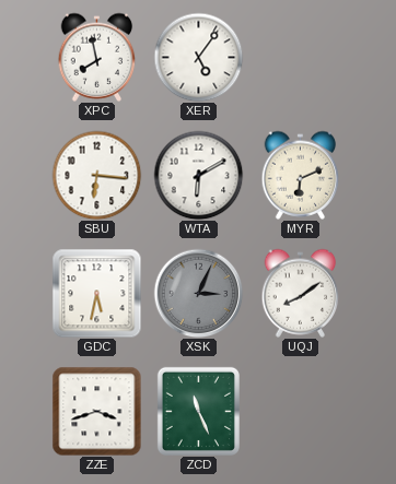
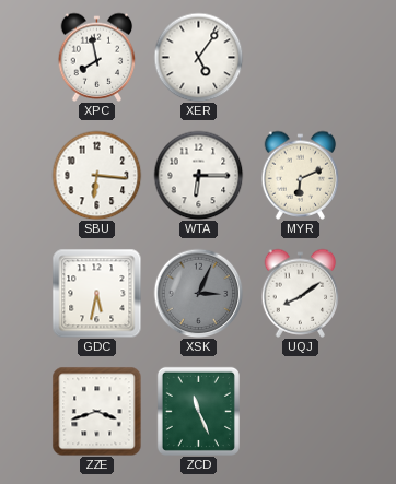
WTA: 6:10 -> 6:15
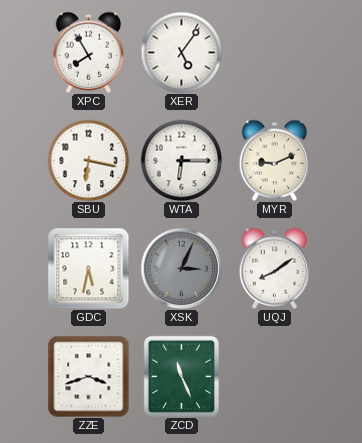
XPC: 7:58 -> 7:55
SBU: 6:16 -> 6:17
MYR: 6:11 -> 9:11
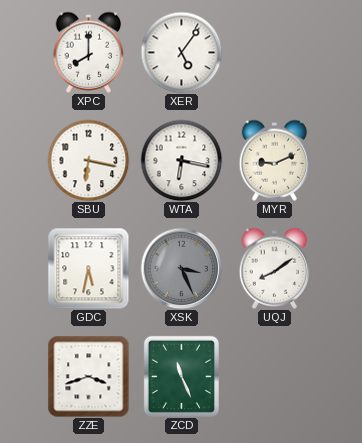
XPC: 7:55 -> 8:00
WTA: 6:15 -> 6:17
XSK: 3:04 -> 3:26
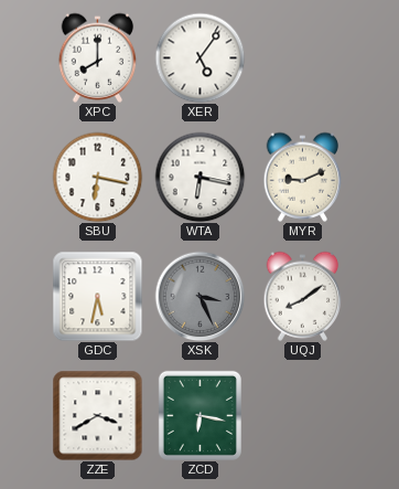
ZZE: 3:42 -> 3:40
ZCD: 11:26 -> 6:17
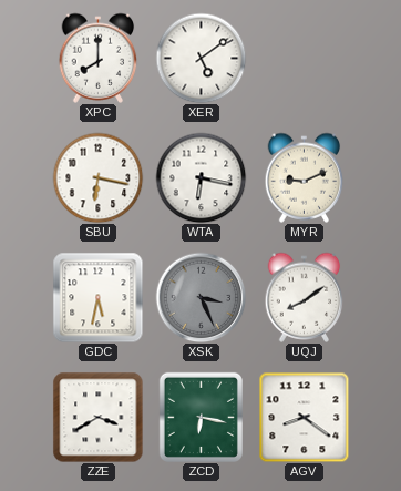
XER: 5:06 -> 5:09
AGV: none -> 8:21
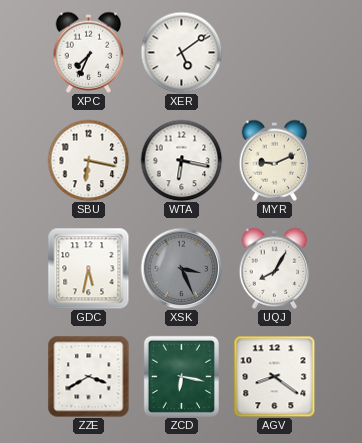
XPC: 8:00 -> 7:34
UQJ: 8:09 -> 8:05
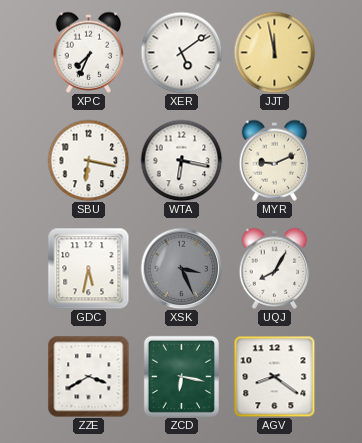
JJT: none -> 11:58
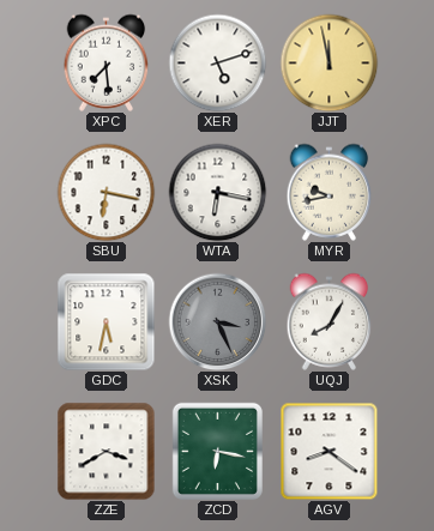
XPC: 7:34 -> 7:29
XER: 5:09 -> 5:12
MYR: 9:11 -> 9:43
